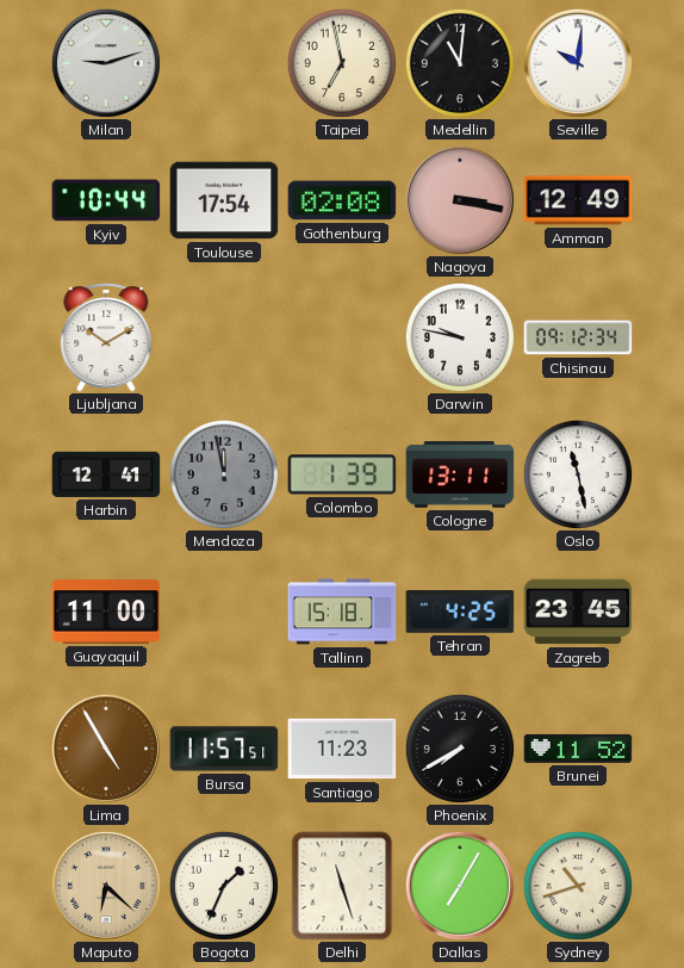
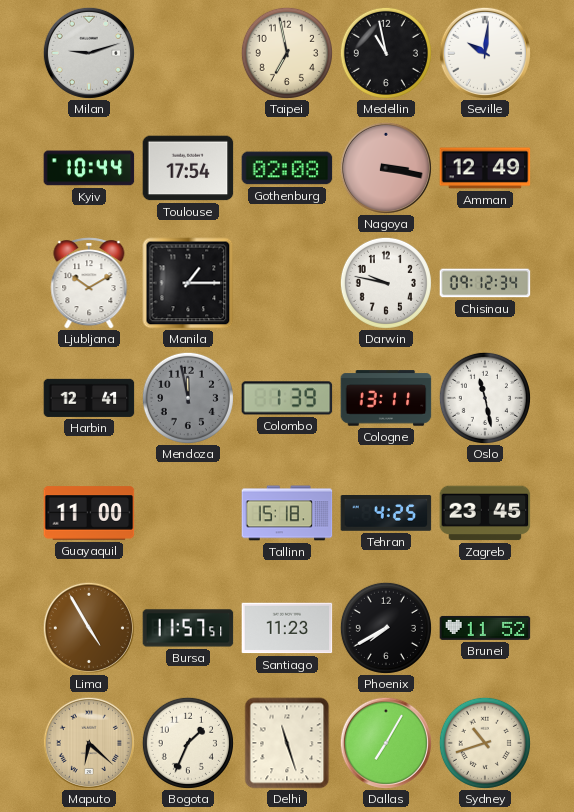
Medellin: 11:01 -> 10:58
Manila: none -> 1:15
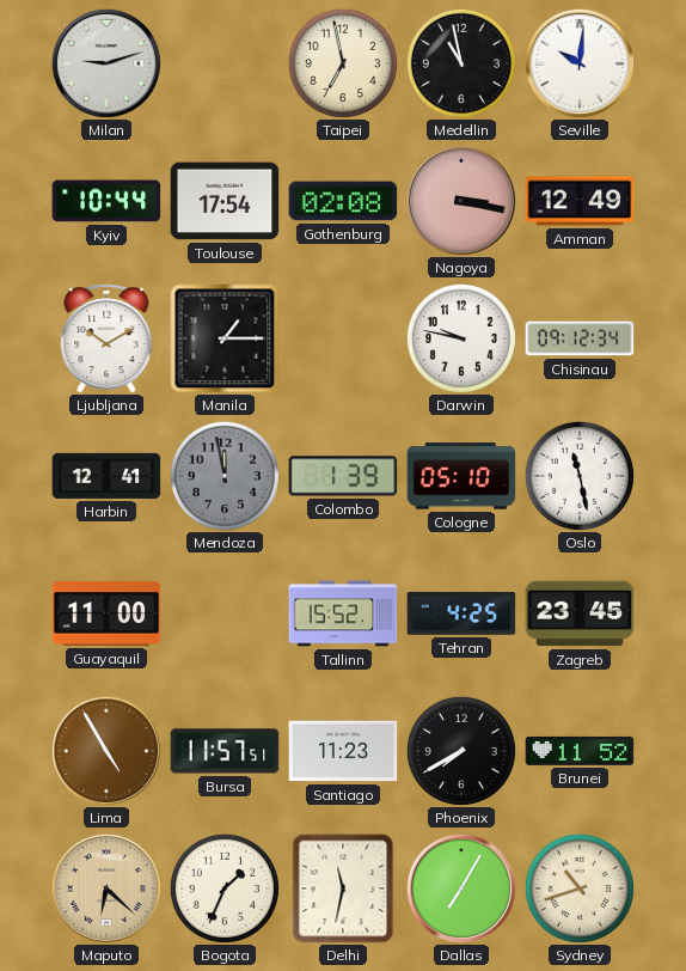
Cologne: 13:11 -> 05:10
Tallinn: 15:18 -> 15:52
Delhi: 11:27 -> 11:32
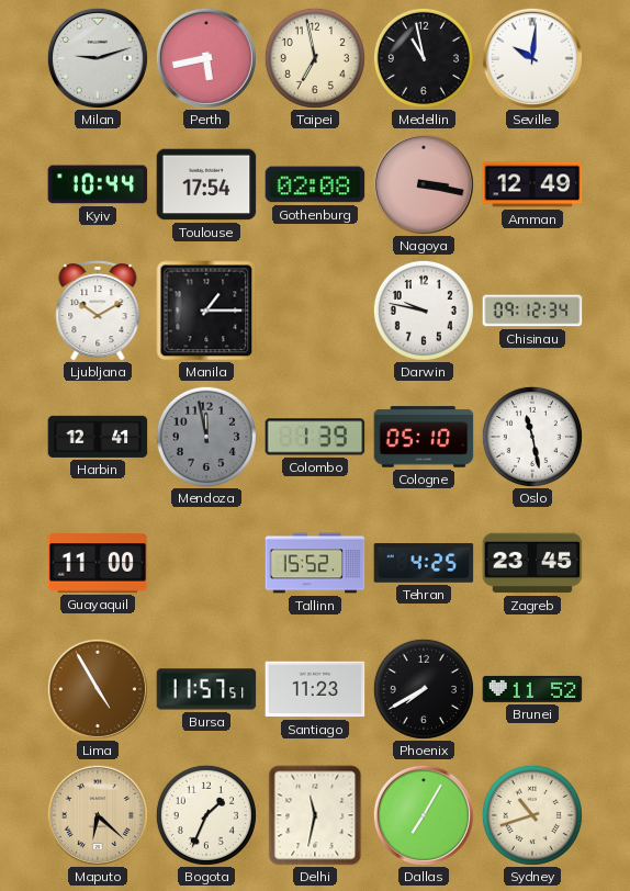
Perth: none -> 5:43
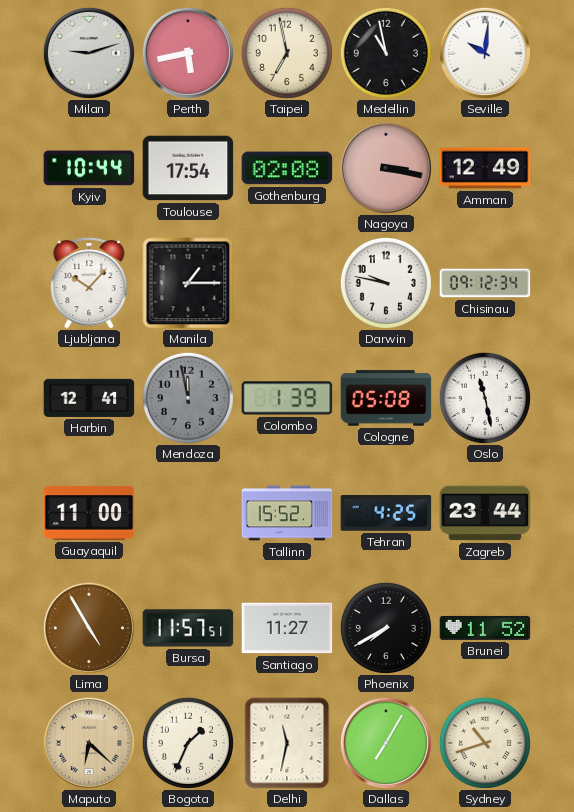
Ljubljana: 10:10 -> 10:07
Cologne: 05:10 -> 05:08
Zagreb: 23:45 -> 23:44
Santiago: 11:23 -> 11:27
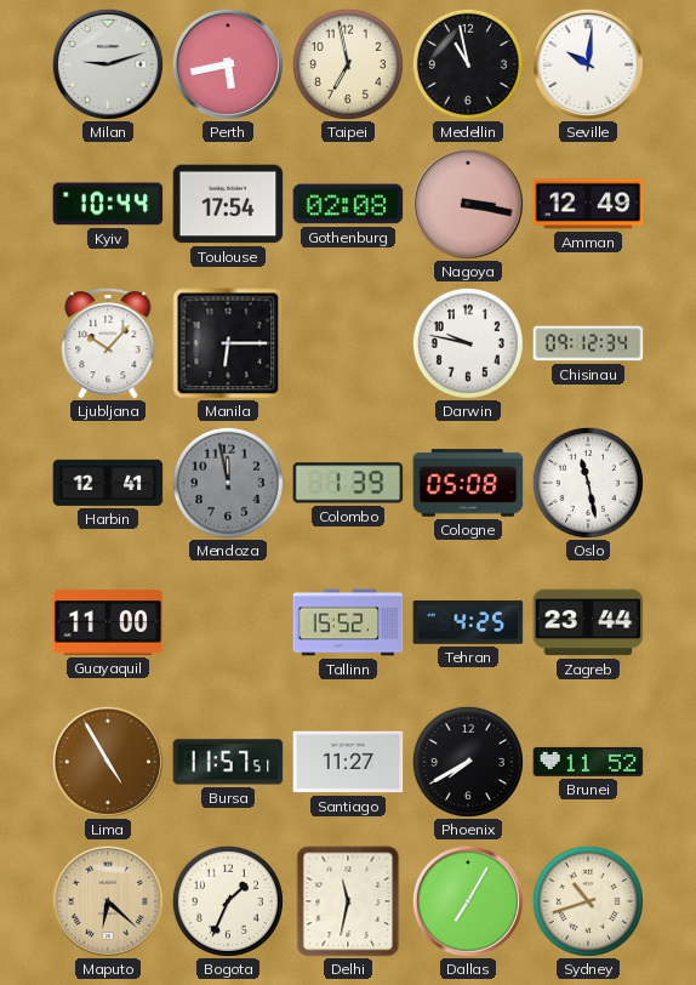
Manila: 1:15 -> 6:15
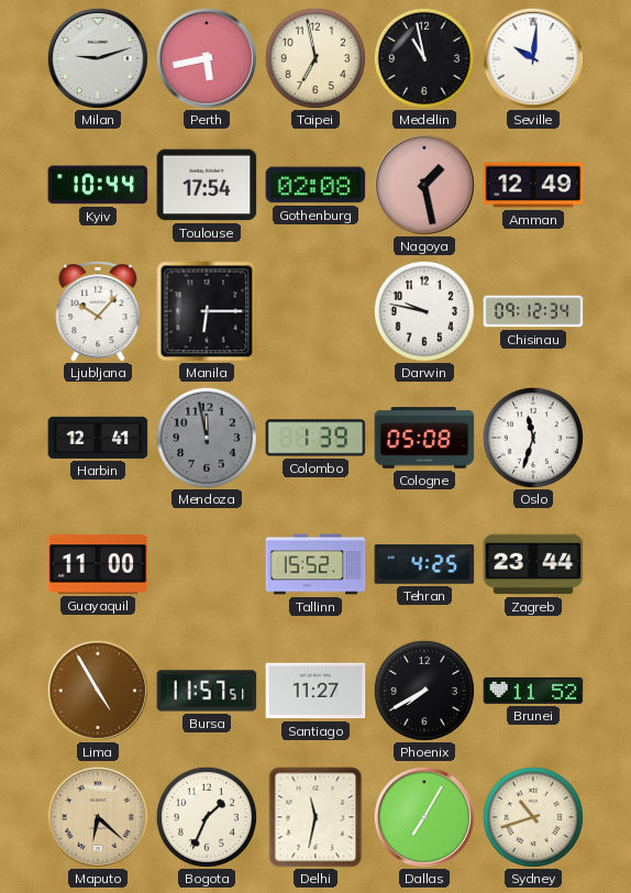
Nagoya: 3:17 -> 1:28
Oslo: 11:28 -> 11:33
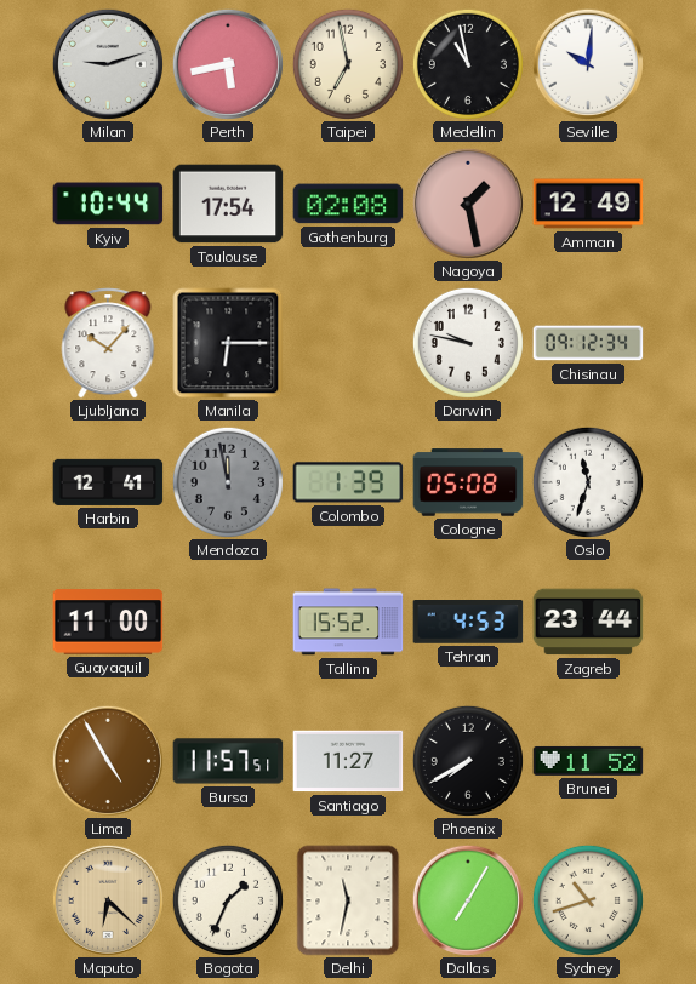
Tehran: 4:25 -> 4:53
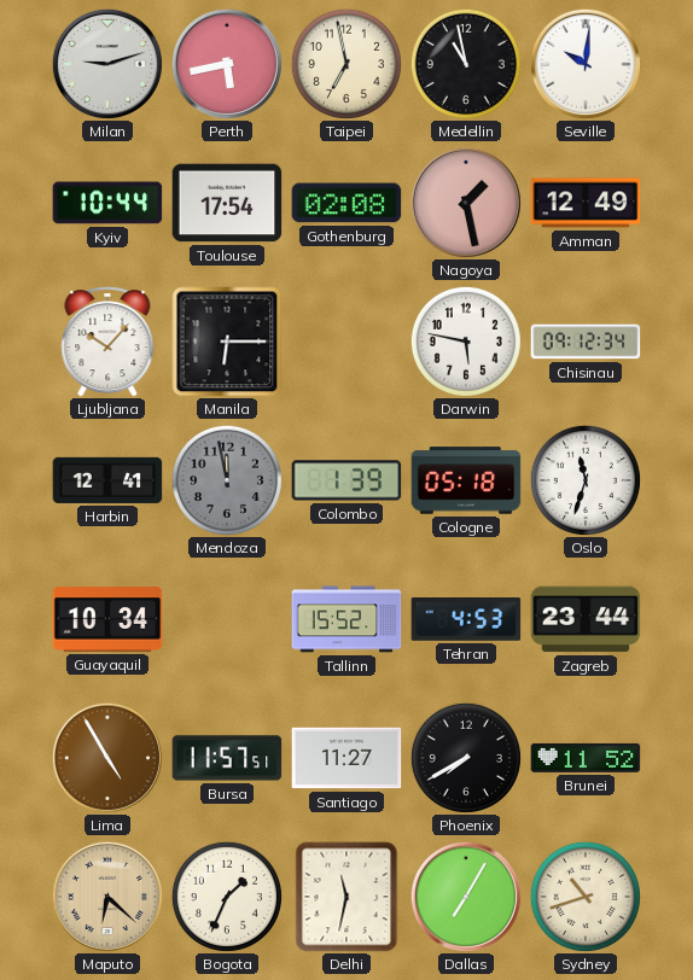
Darwin: 9:47 -> 5:47
Cologne: 05:08 -> 05:18
Guayaquil: 11:00 -> 10:34
